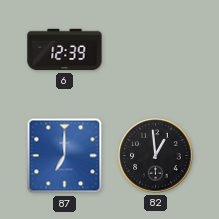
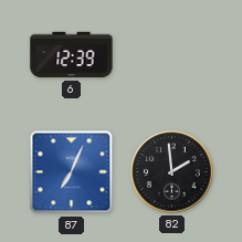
87: 7:00 -> 7:04
82: 12:59 -> 1:59
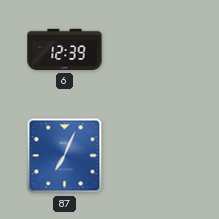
82: 1:59 -> none
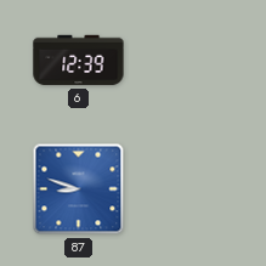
87: 7:04 -> 8:48
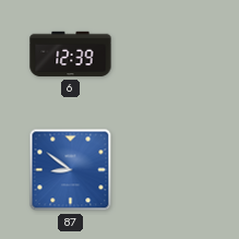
87: 8:48 -> 8:51
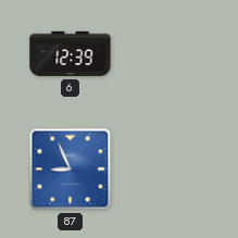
87: 8:51 -> 8:56
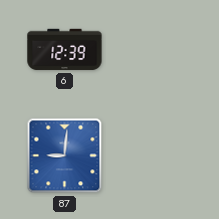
87: 8:56 -> 9:01
